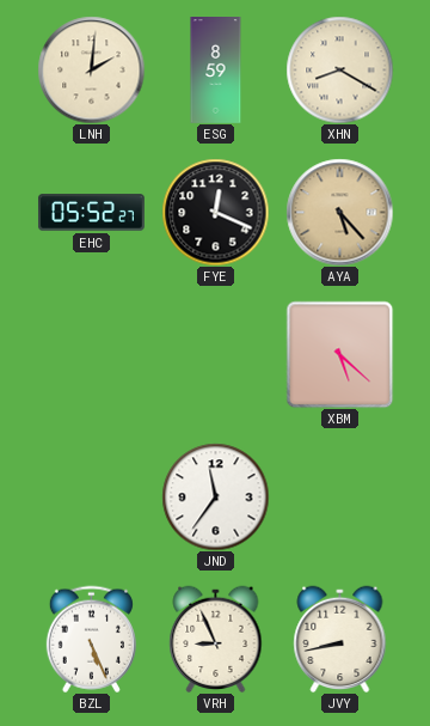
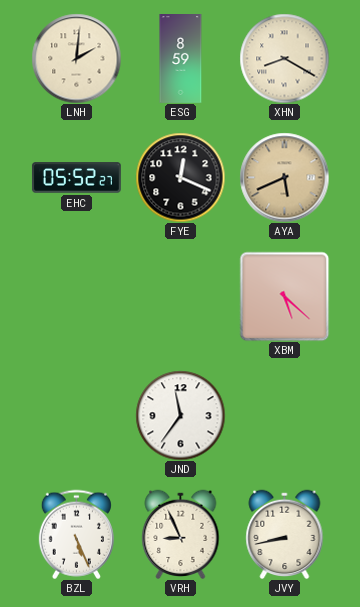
AYA: 5:23 -> 5:41
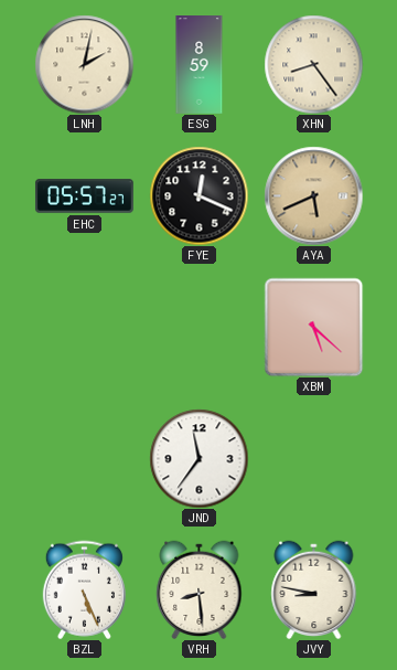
LNH: 2:01 -> 2:02
XHN: 8:20 -> 8:24
EHC: 05:52 -> 05:57
VRH: 8:56 -> 8:29
JVY: 8:43 -> 8:47
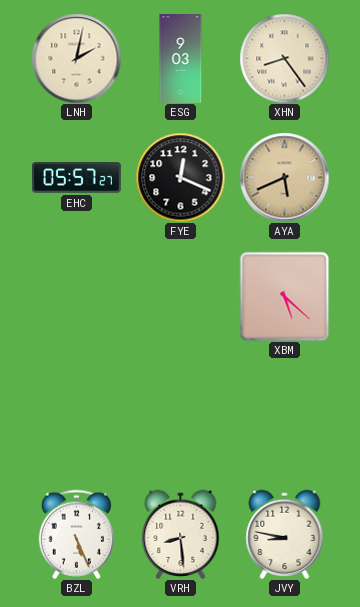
ESG: 8:59 -> 9:03
JND: 11:36 -> none
